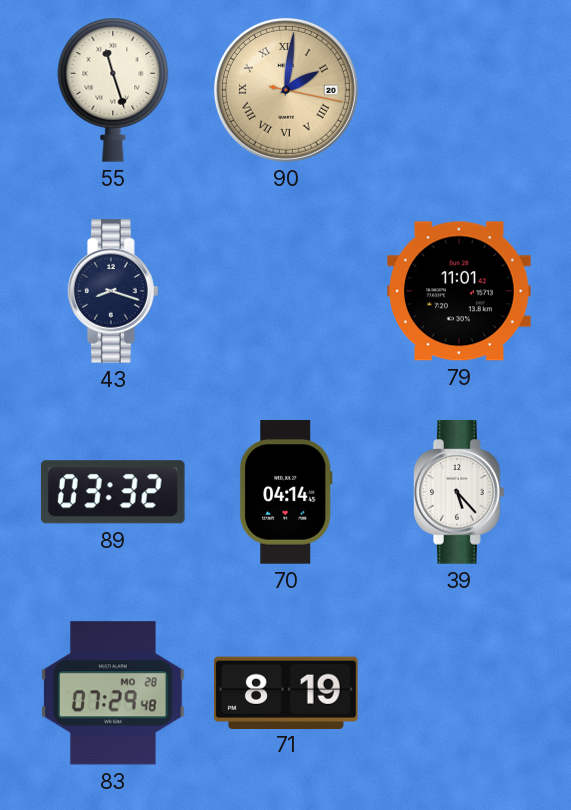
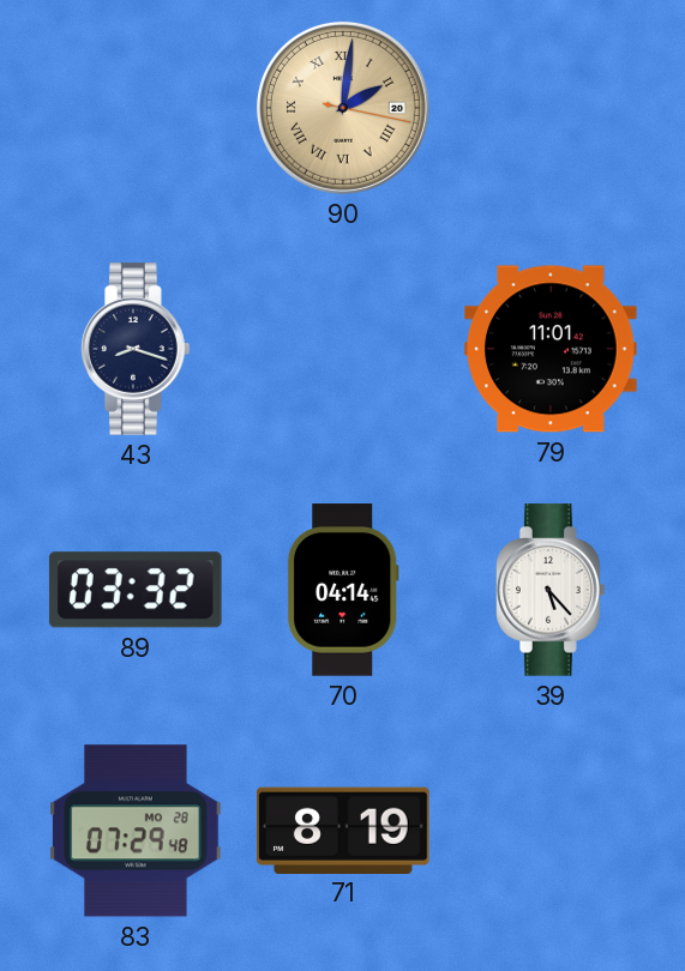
55: 11:27 -> none
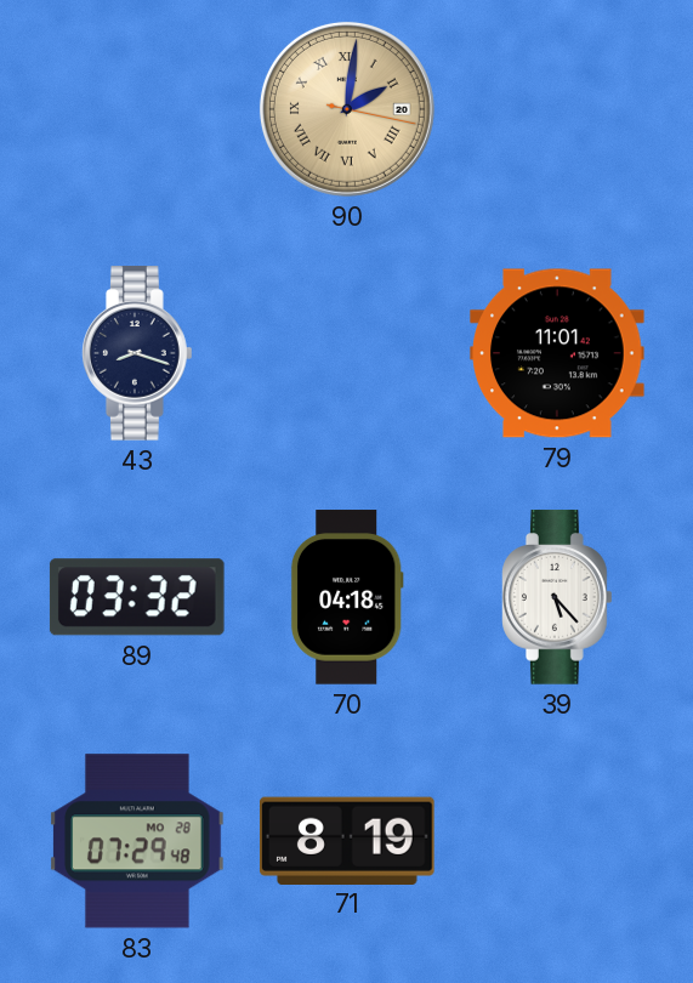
70: 04:14 -> 04:18
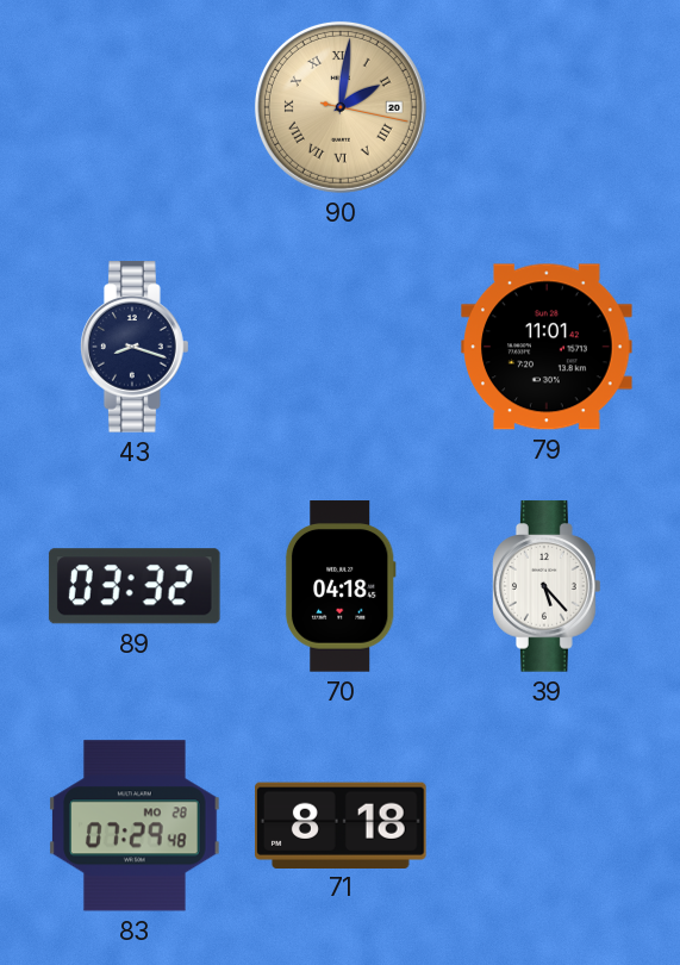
71: 8:19 -> 8:18
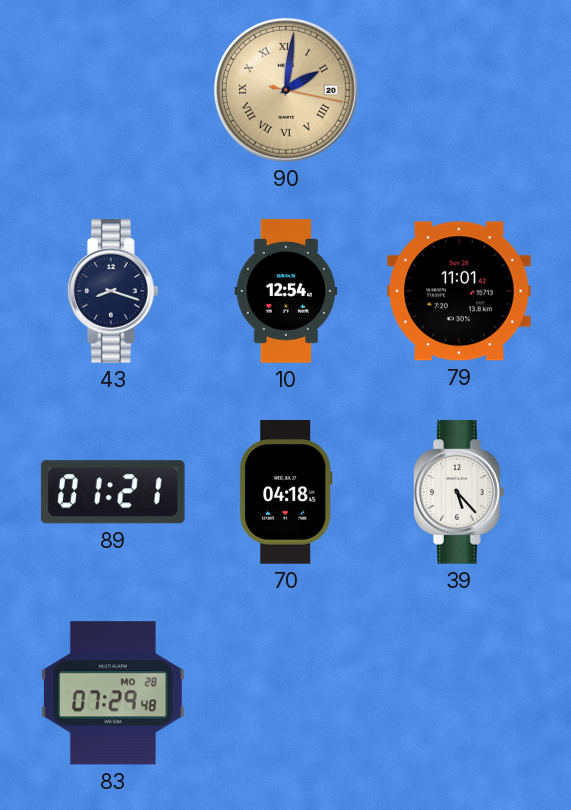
10: none -> 12:54
89: 03:32 -> 01:21
71: 8:18 -> none
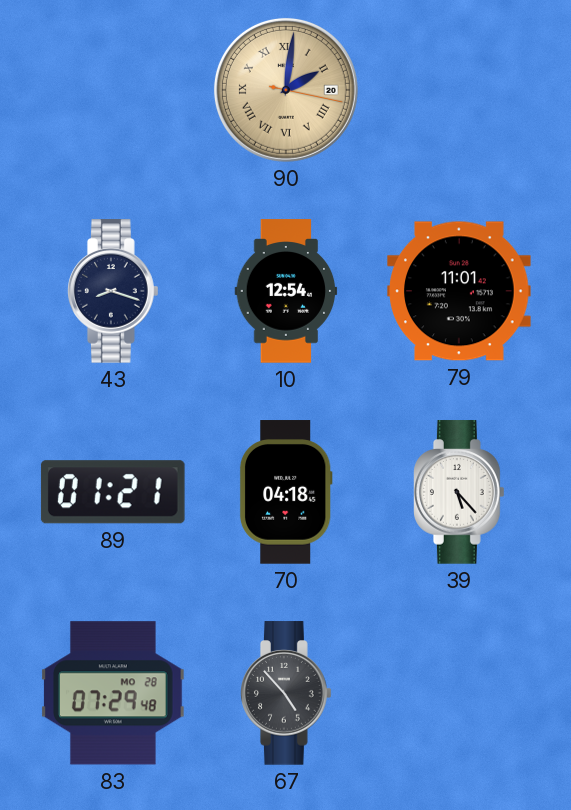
67: none -> 4:53
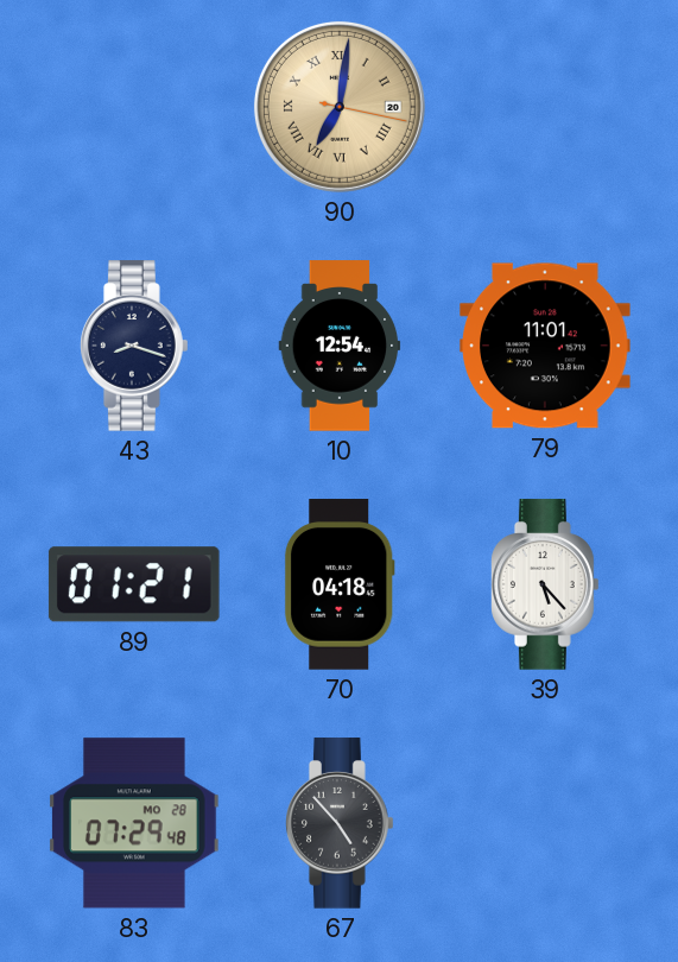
90: 2:01 -> 7:01
